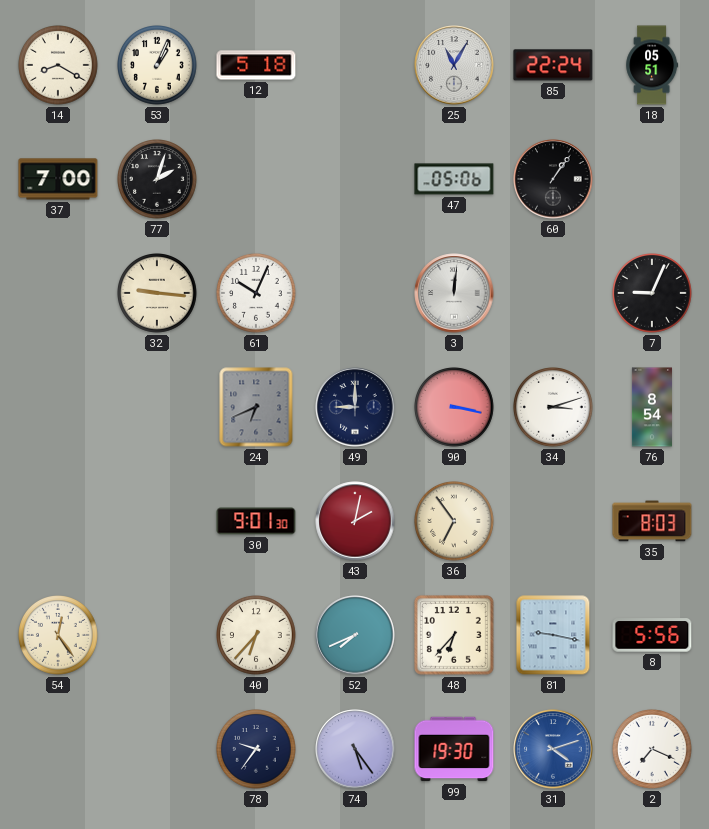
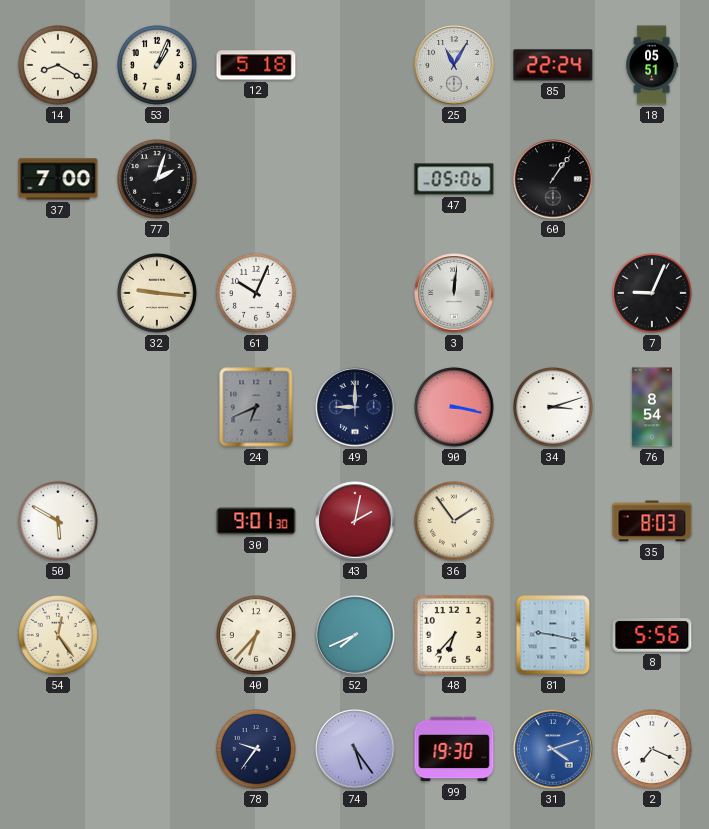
50: none -> 5:50
36: 6:54 -> 1:54
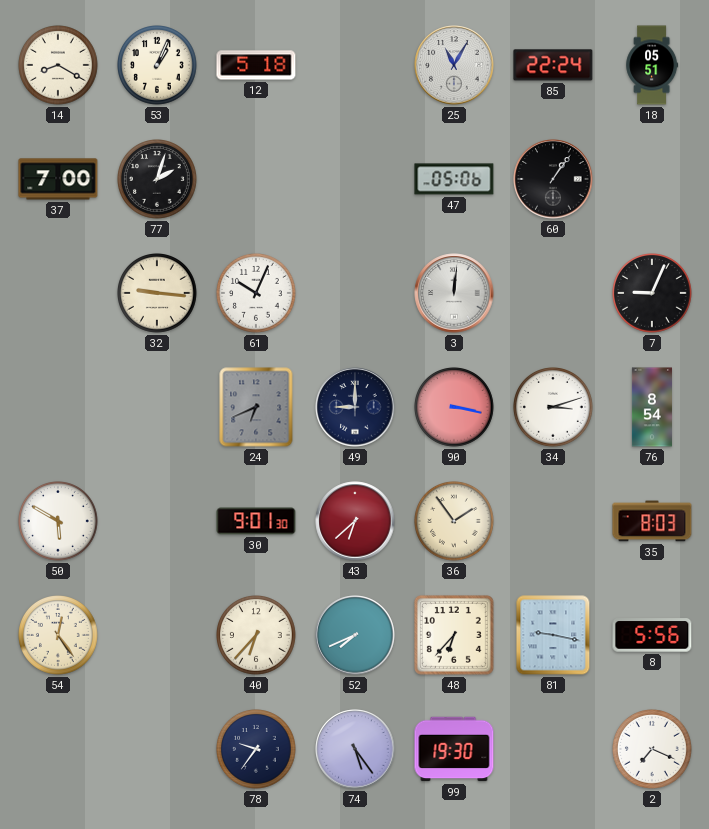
43: 2:02 -> 6:38
31: 4:12 -> none
